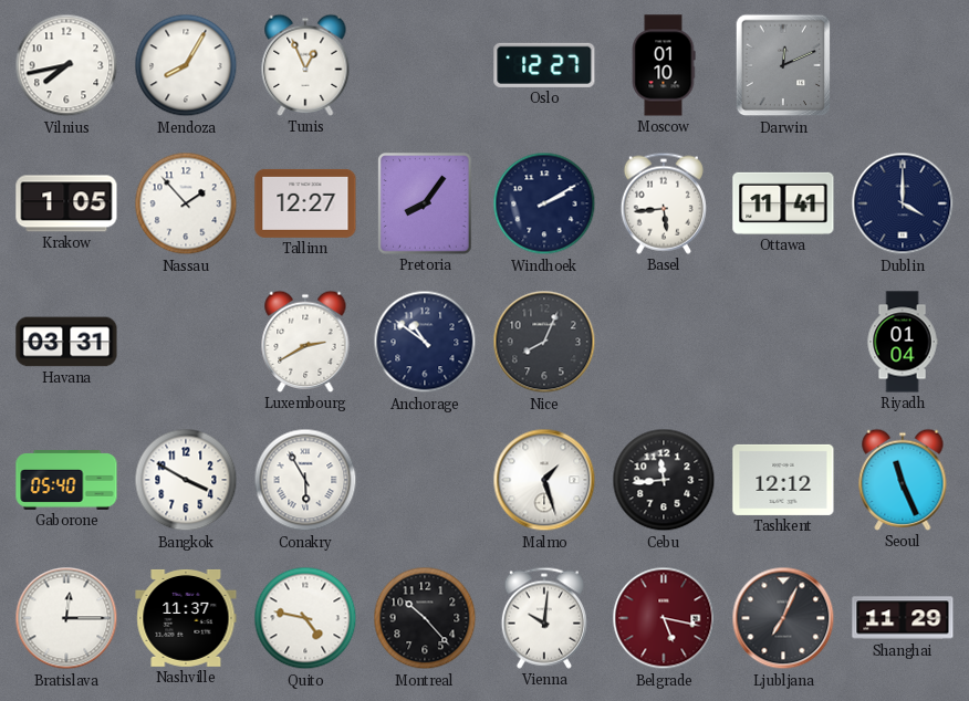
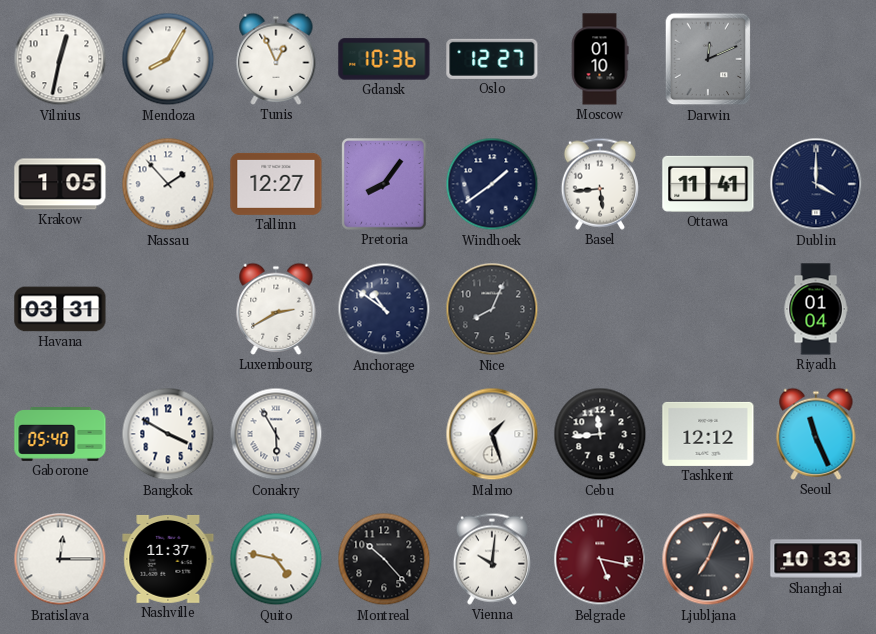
Vilnius: 7:43 -> 12:32
Gdansk: none -> 10:36
Windhoek: 2:10 -> 1:39
Shanghai: 11:29 -> 10:33
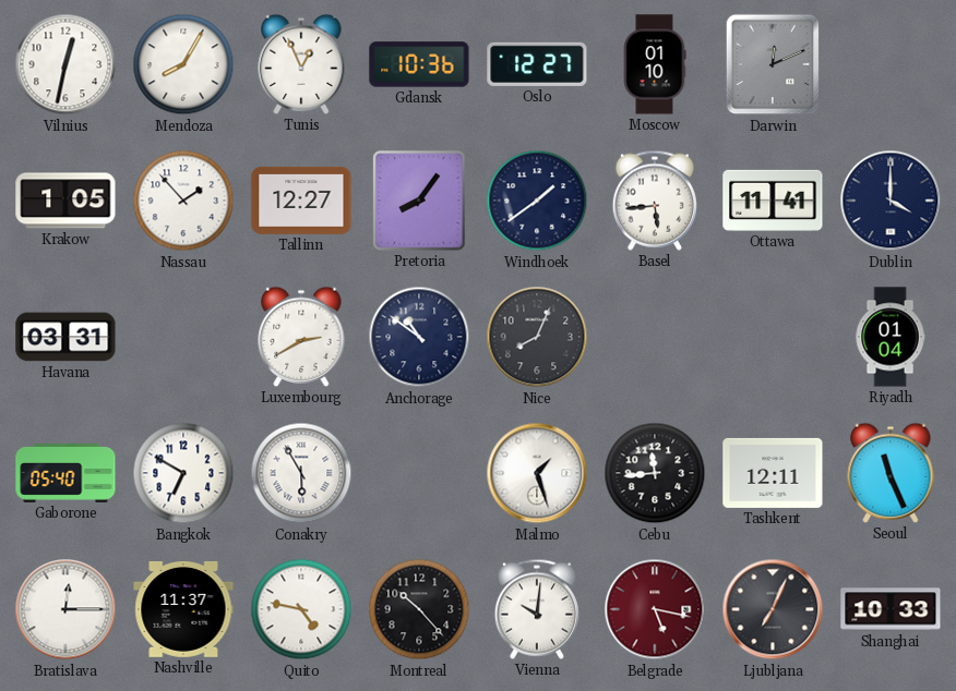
Bangkok: 3:50 -> 6:50
Tashkent: 12:12 -> 12:11
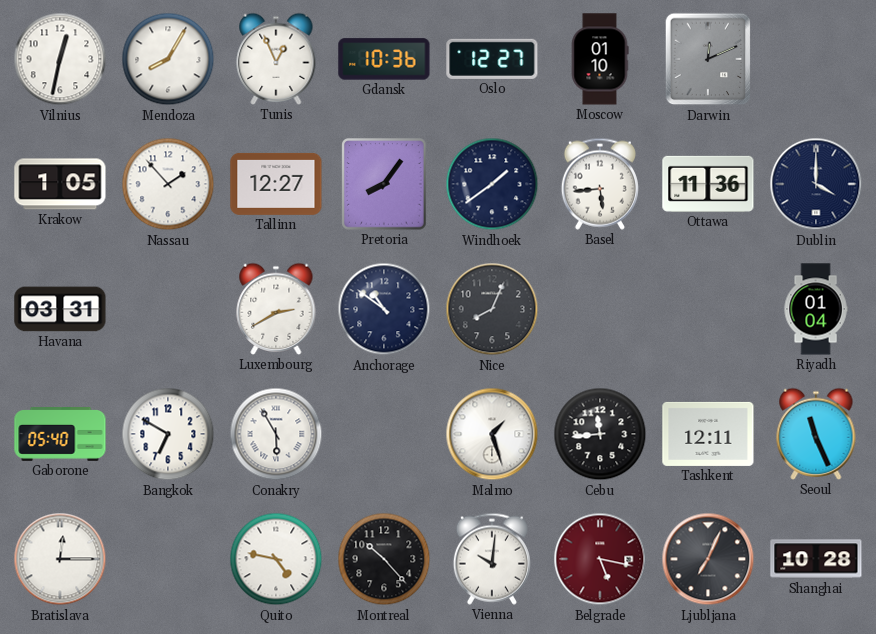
Ottawa: 11:41 -> 11:36
Nashville: 11:37 -> none
Shanghai: 10:33 -> 10:28
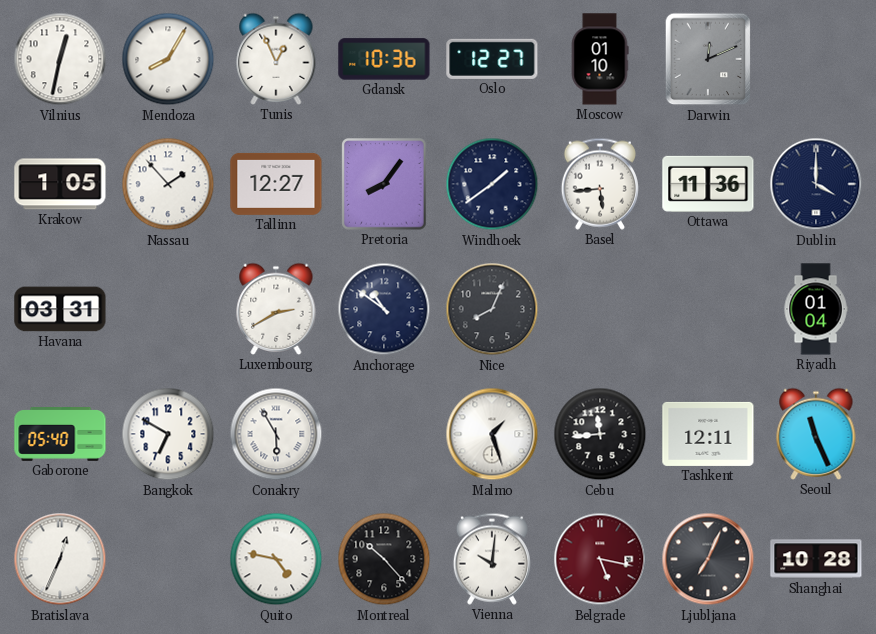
Bratislava: 12:15 -> 12:34
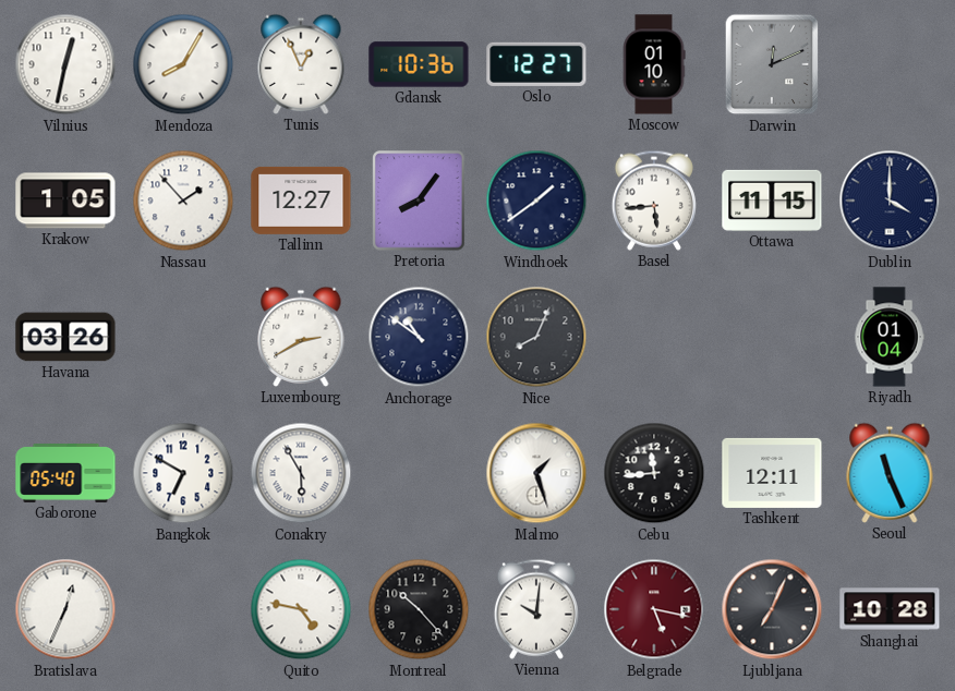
Ottawa: 11:36 -> 11:15
Havana: 03:31 -> 03:26
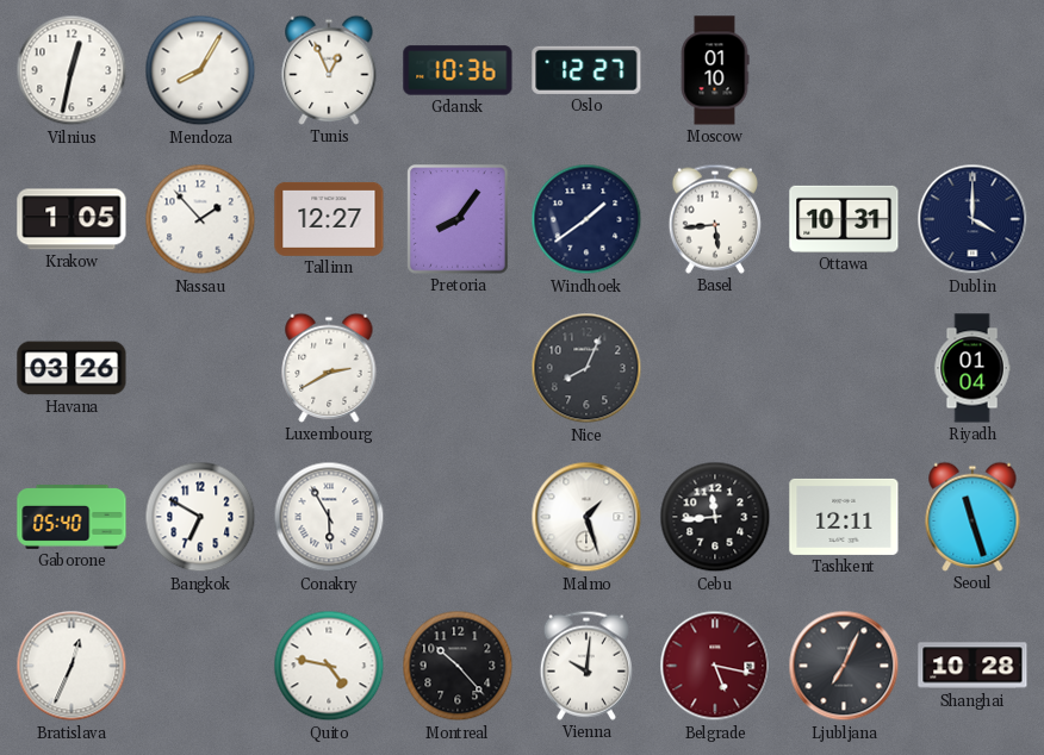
Darwin: 12:11 -> none
Ottawa: 11:15 -> 10:31
Anchorage: 10:51 -> none
Seoul: 11:26 -> 11:27
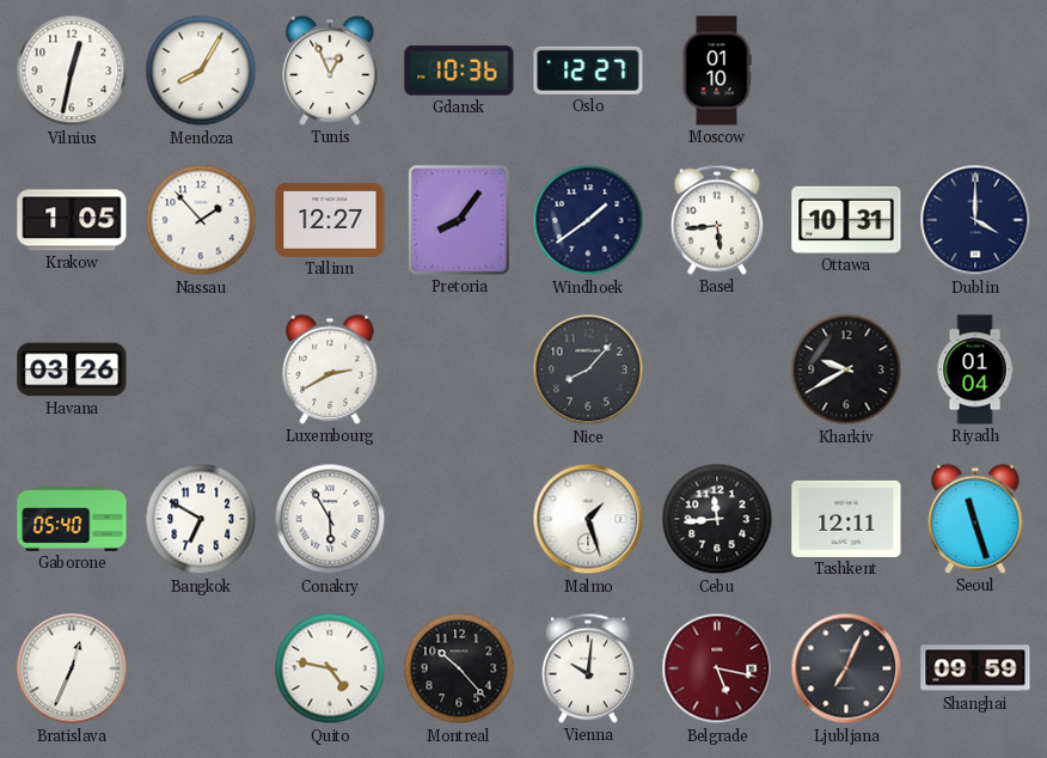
Nice: 8:04 -> 8:07
Kharkiv: none -> 9:40
Shanghai: 10:28 -> 09:59
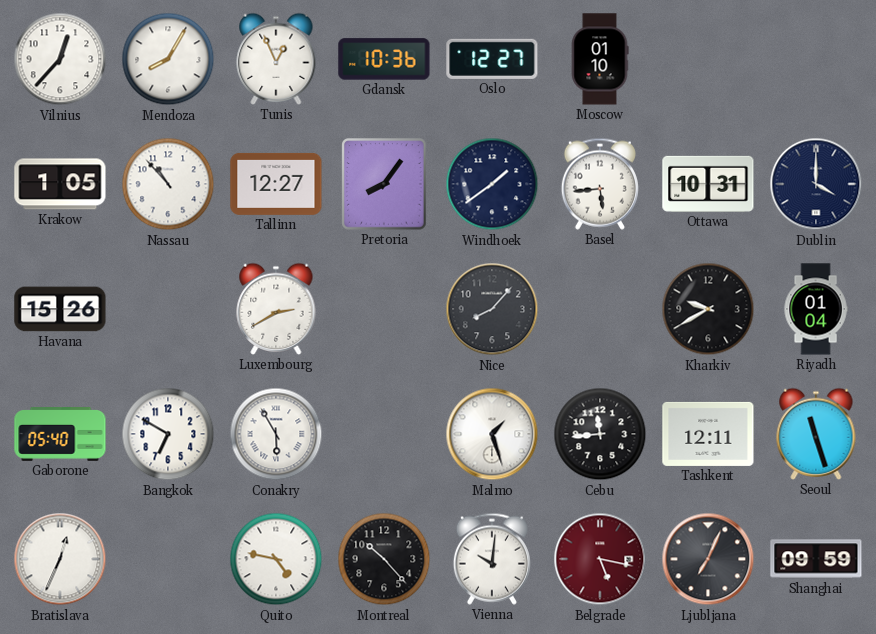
Vilnius: 12:32 -> 12:37
Nassau: 1:53 -> 10:53
Havana: 03:26 -> 15:26
